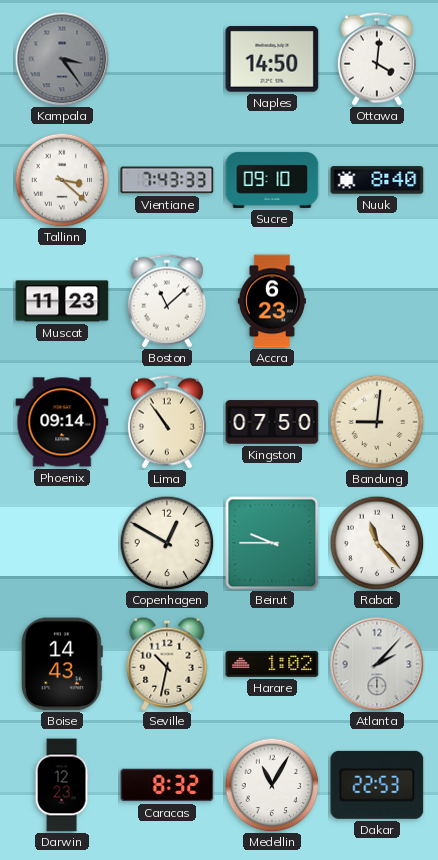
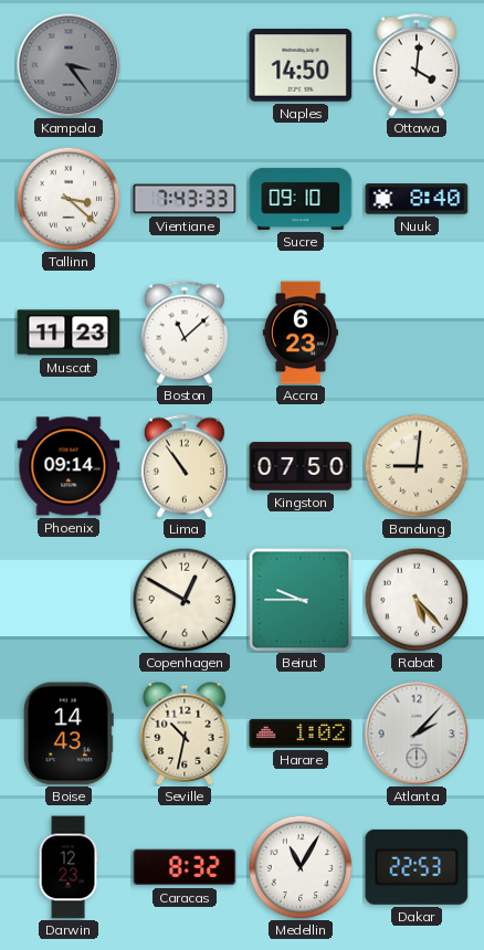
Rabat: 11:23 -> 5:23
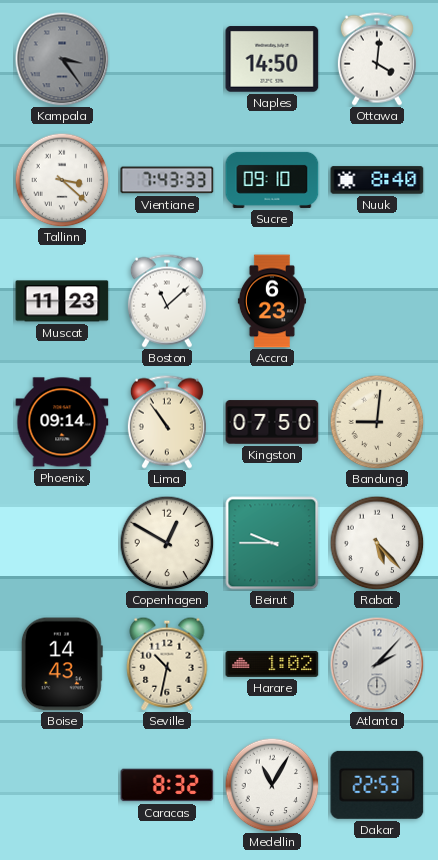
Darwin: 12:23 -> none
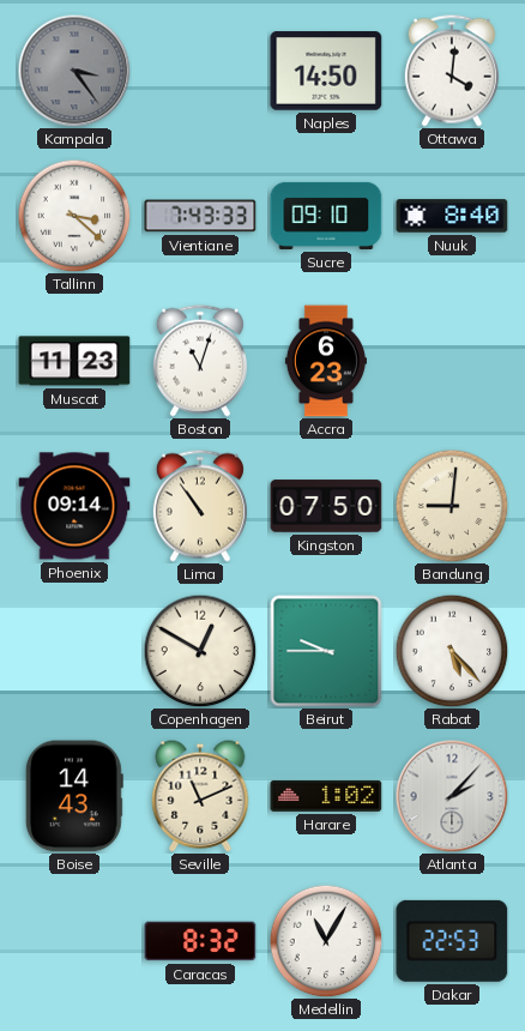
Boston: 11:08 -> 11:03
Seville: 10:32 -> 11:11
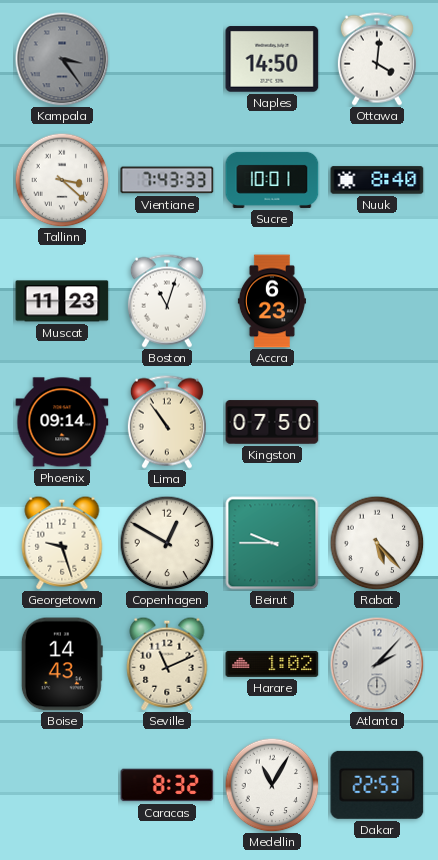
Sucre: 09:10 -> 10:01
Bandung: 9:01 -> none
Georgetown: none -> 9:27
